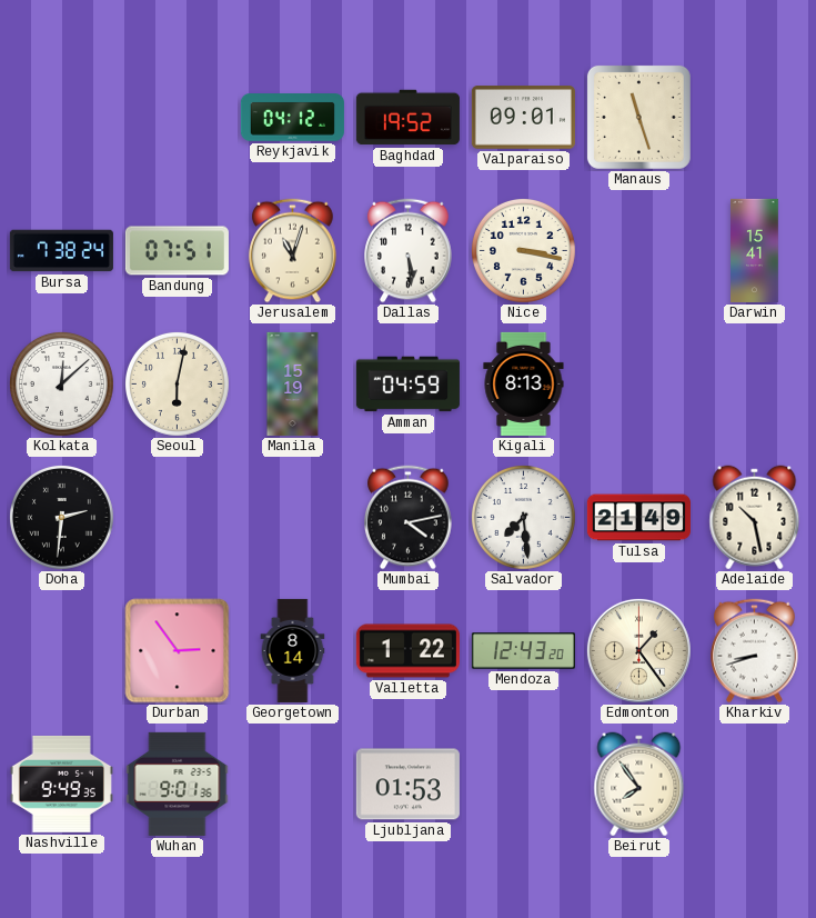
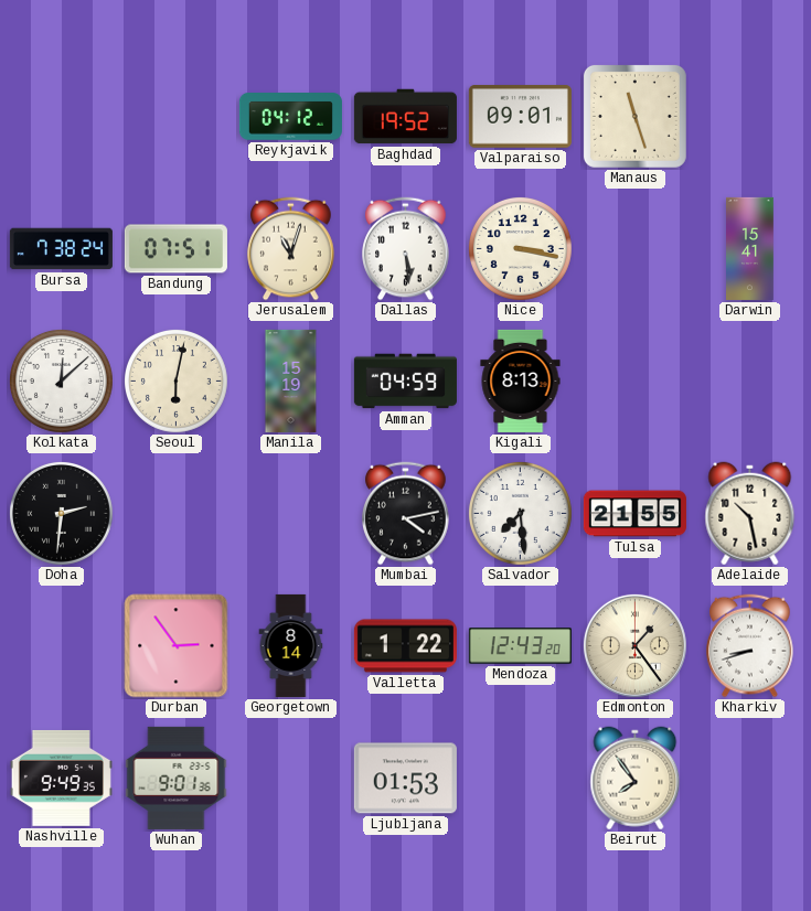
Tulsa: 21:49 -> 21:55
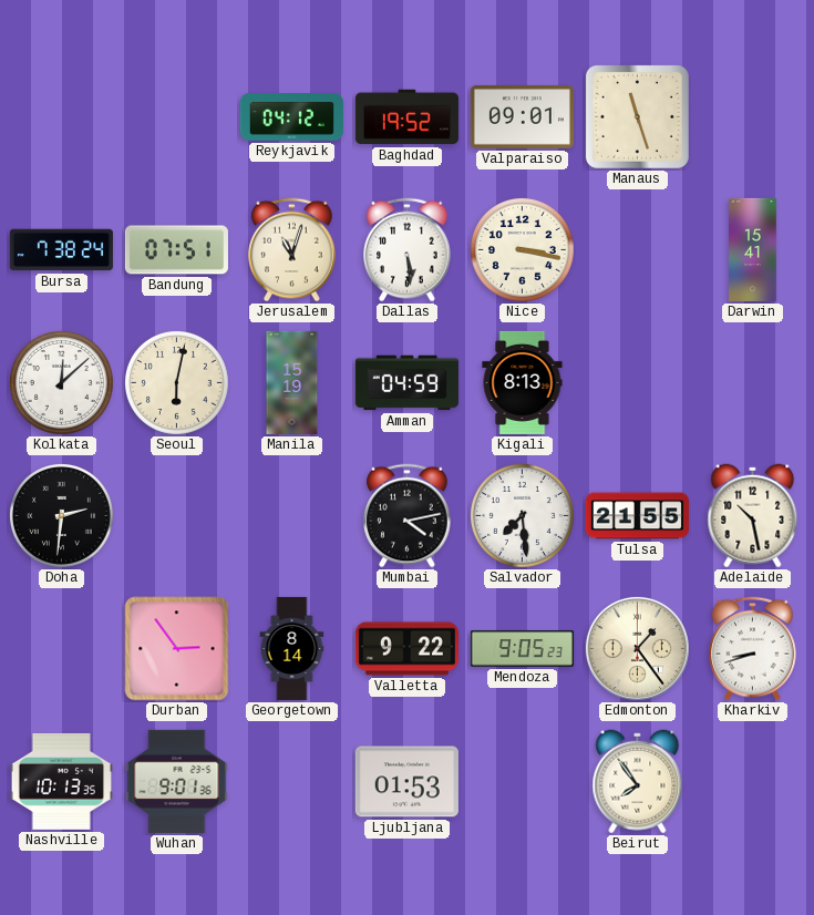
Valletta: 1:22 -> 9:22
Mendoza: 12:43 -> 9:05
Nashville: 9:49 -> 10:13
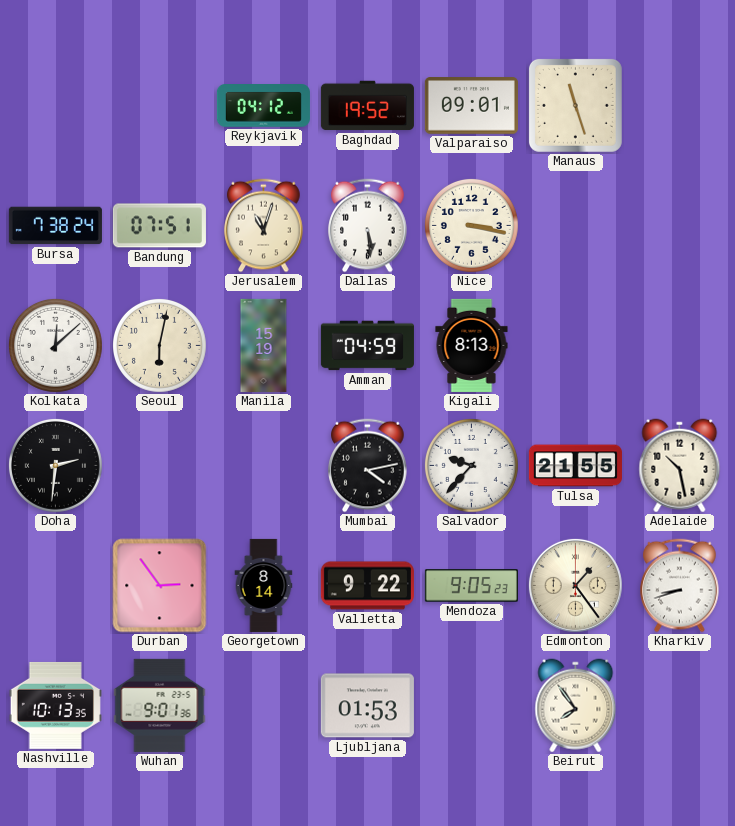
Darwin: 15:41 -> none
Salvador: 7:29 -> 9:37
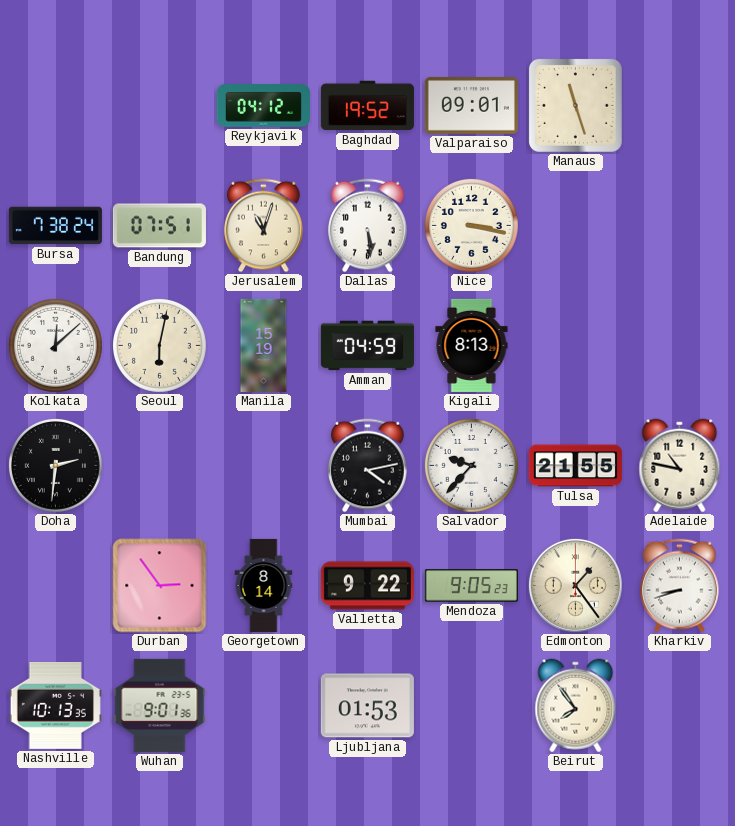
Adelaide: 10:28 -> 10:47
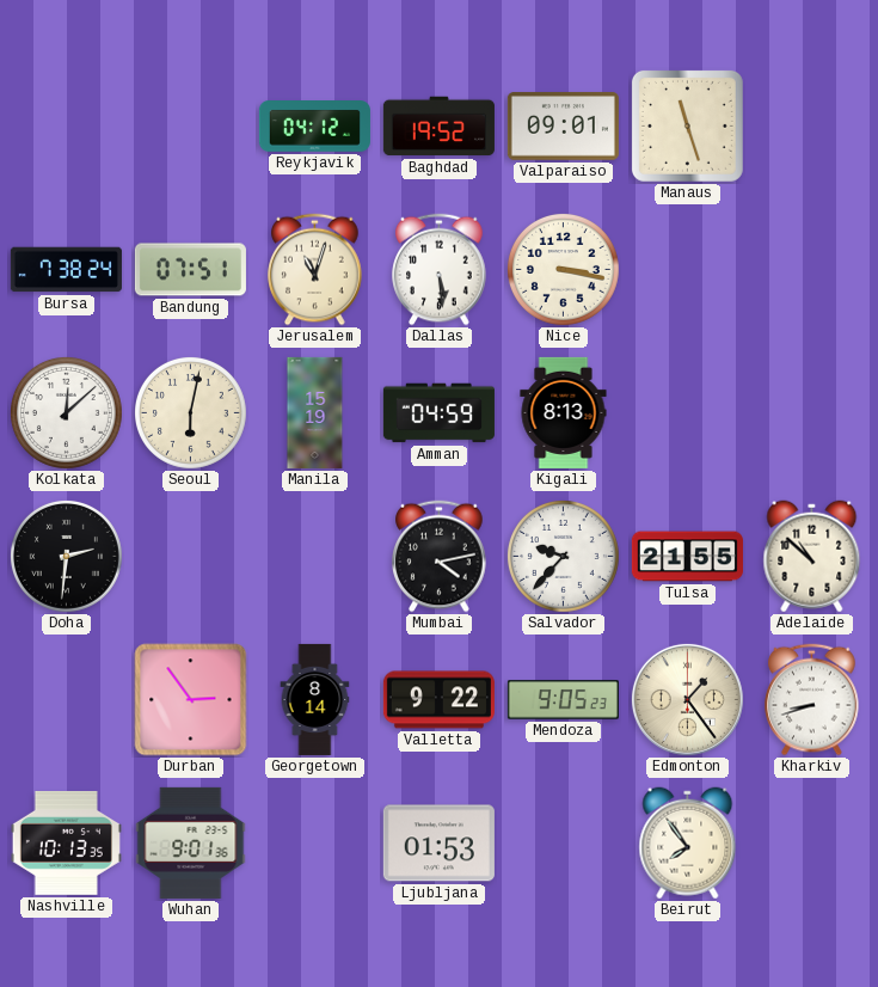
Adelaide: 10:47 -> 10:52
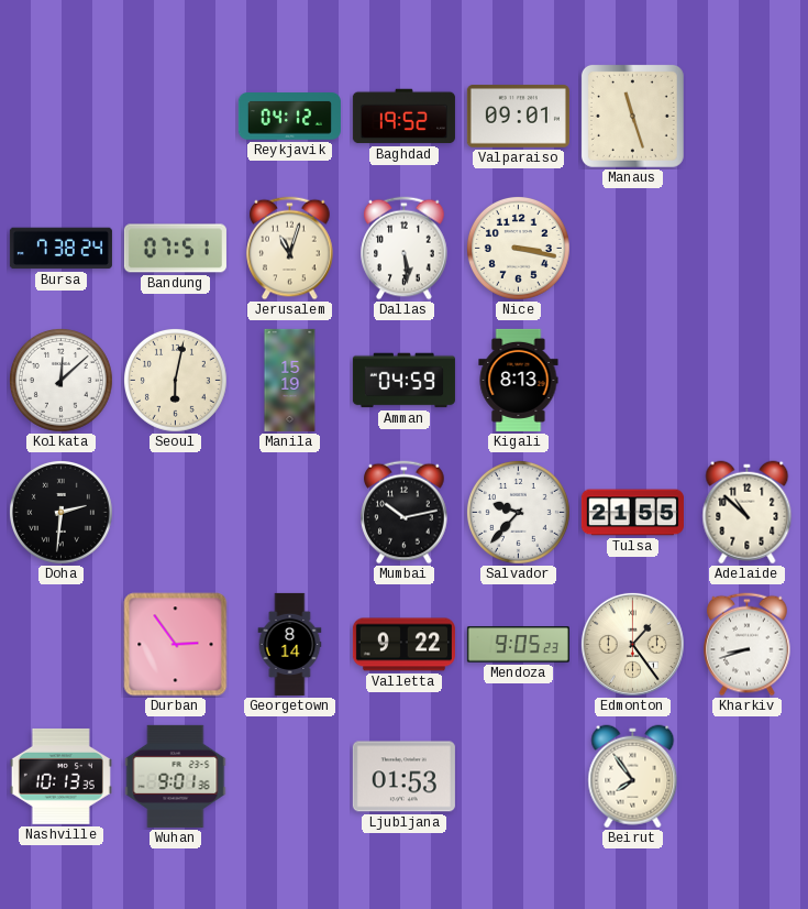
Mumbai: 4:13 -> 10:13
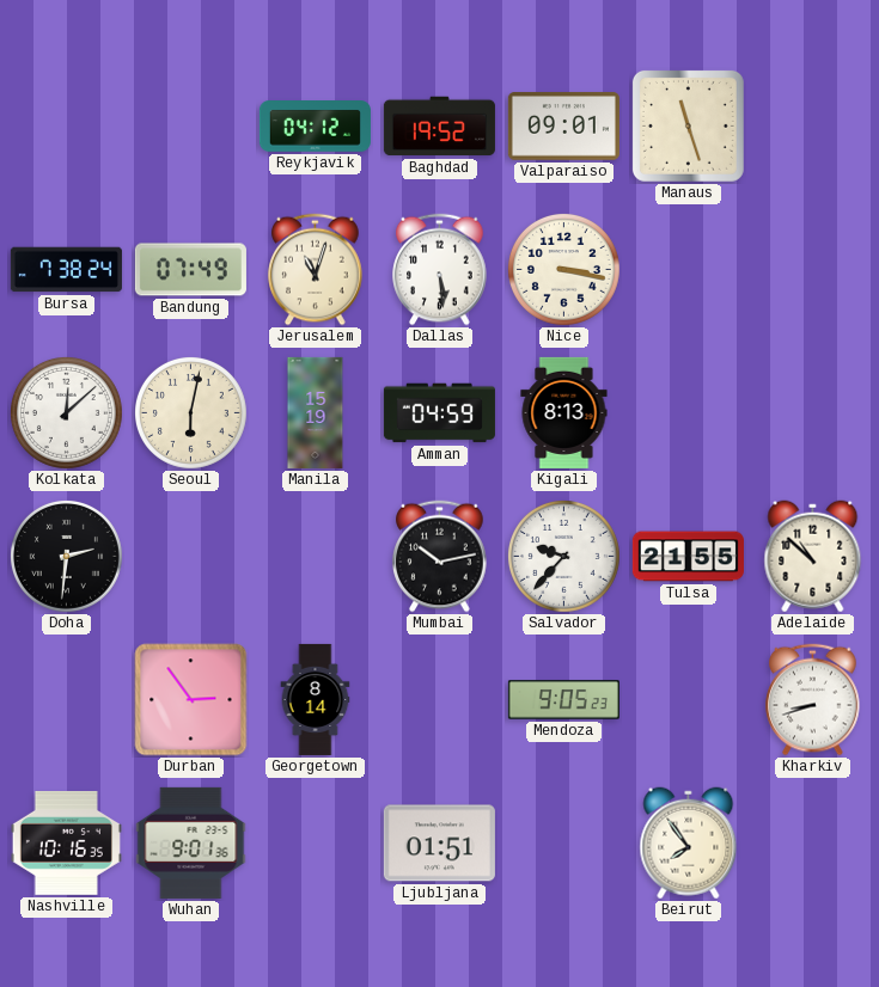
Bandung: 07:51 -> 07:49
Valletta: 9:22 -> none
Edmonton: 1:24 -> none
Nashville: 10:13 -> 10:16
Ljubljana: 01:53 -> 01:51
